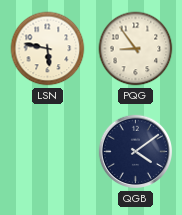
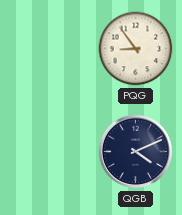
LSN: 5:47 -> none
QGB: 4:09 -> 4:11
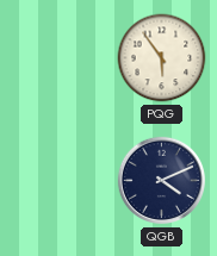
PQG: 8:54 -> 5:54
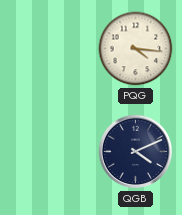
PQG: 5:54 -> 4:16
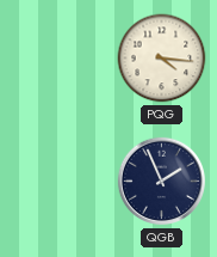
QGB: 4:11 -> 1:56
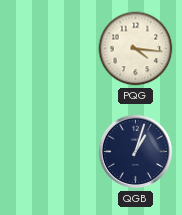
QGB: 1:56 -> 1:03
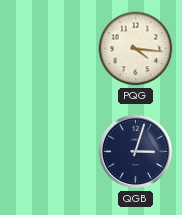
QGB: 1:03 -> 3:03
